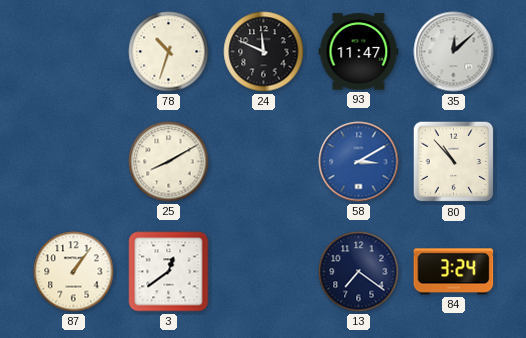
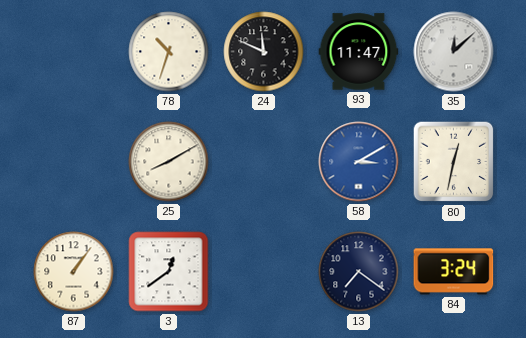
80: 10:53 -> 12:32
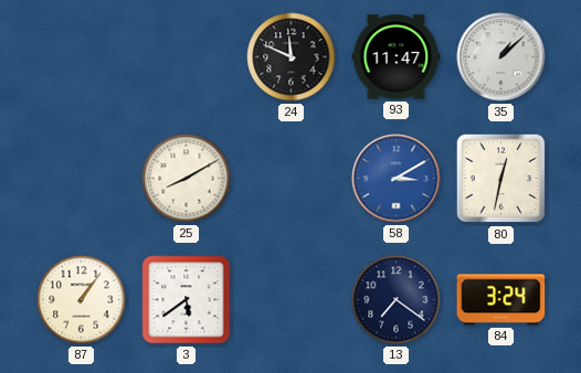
78: 10:33 -> none
35: 12:08 -> 1:08
3: 12:39 -> 5:39
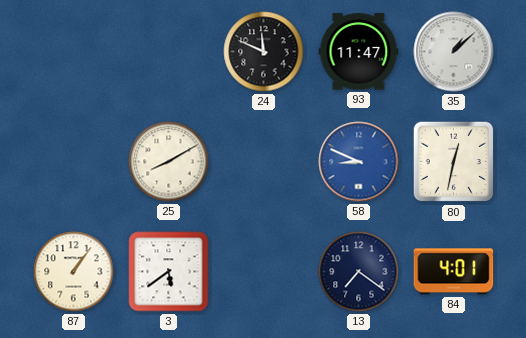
58: 3:10 -> 8:49
84: 3:24 -> 4:01
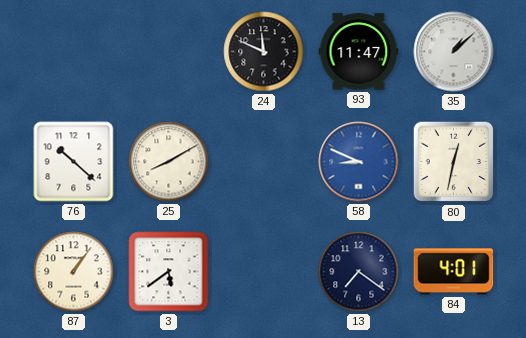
76: none -> 10:22
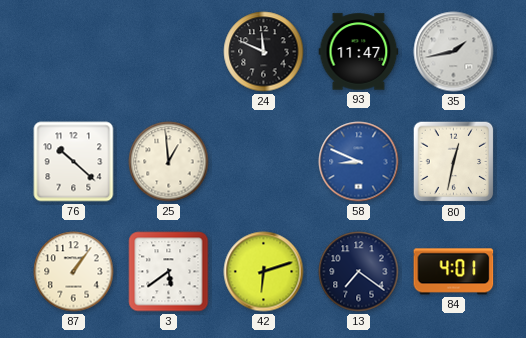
35: 1:08 -> 1:43
25: 8:10 -> 12:59
42: none -> 6:12
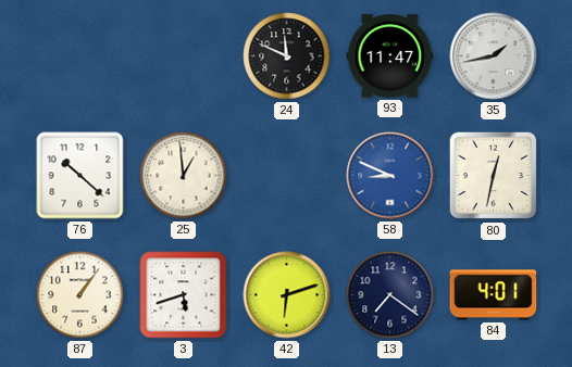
3: 5:39 -> 5:42
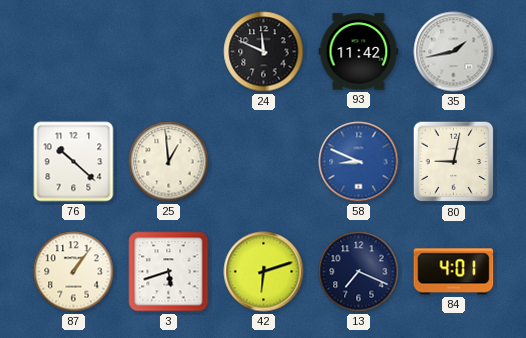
93: 11:47 -> 11:42
80: 12:32 -> 9:02
13: 7:21 -> 7:19
